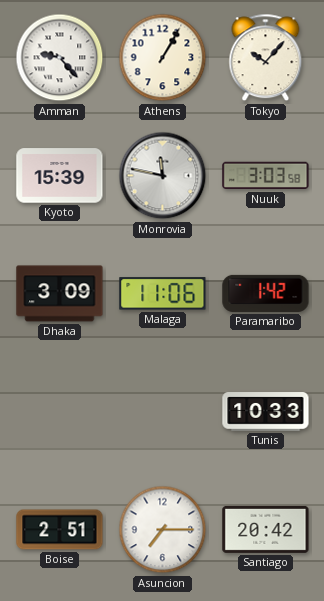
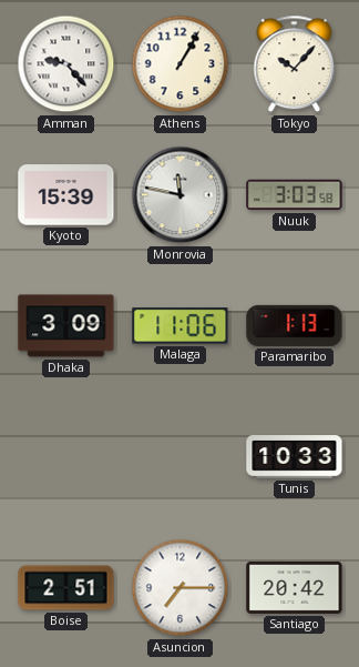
Paramaribo: 1:42 -> 1:13
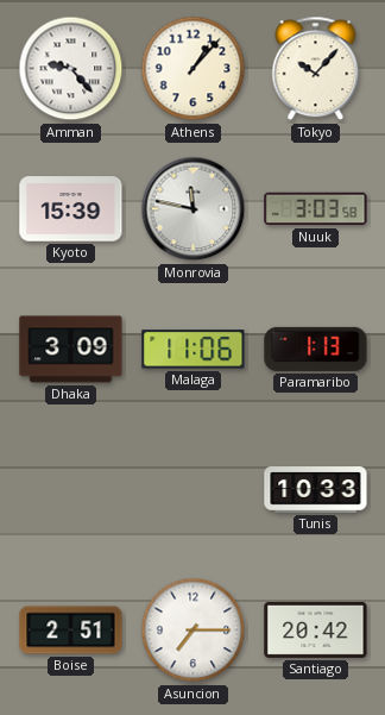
Athens: 1:05 -> 1:07
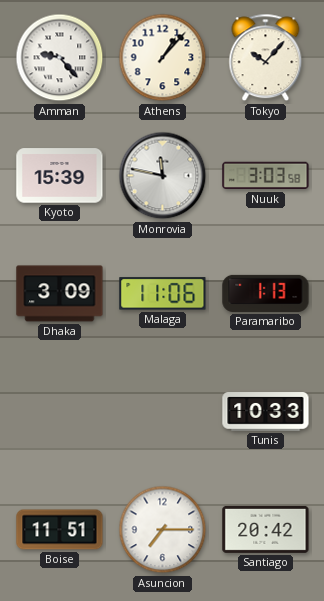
Boise: 2:51 -> 11:51
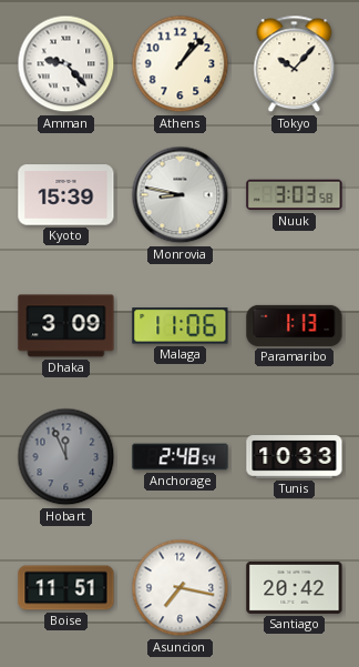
Monrovia: 11:47 -> 8:47
Hobart: none -> 11:56
Anchorage: none -> 2:48
Asuncion: 7:15 -> 7:17
